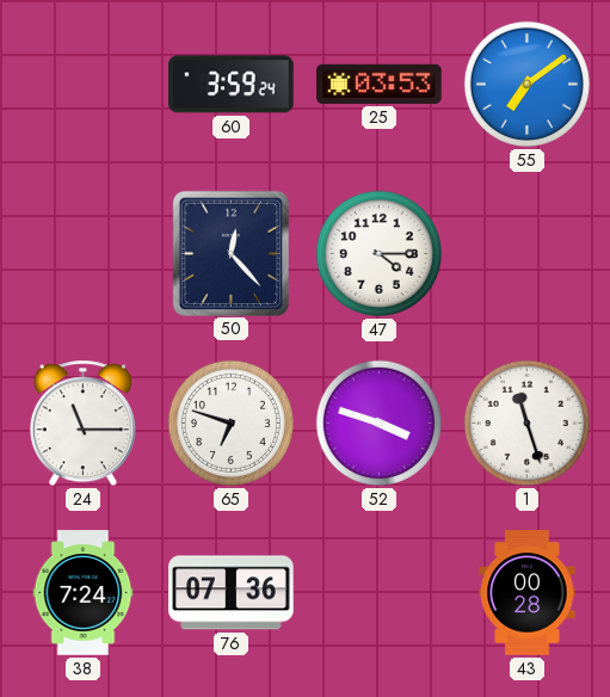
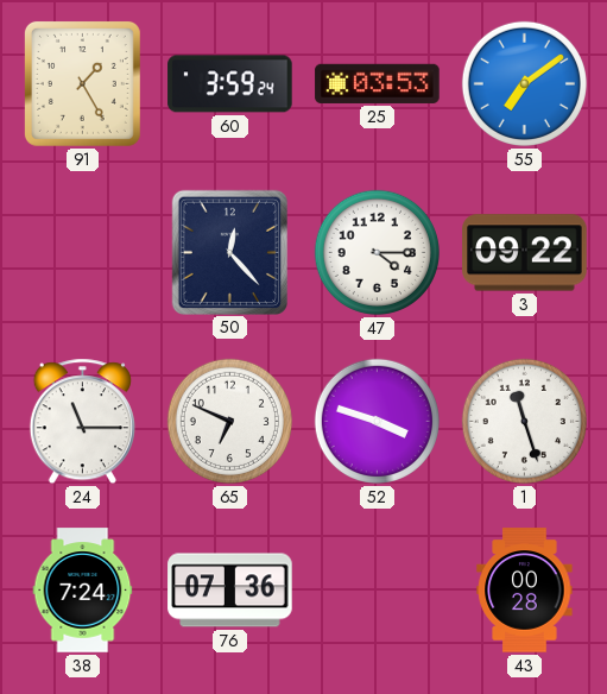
91: none -> 1:25
3: none -> 09:22
65: 6:48 -> 6:49
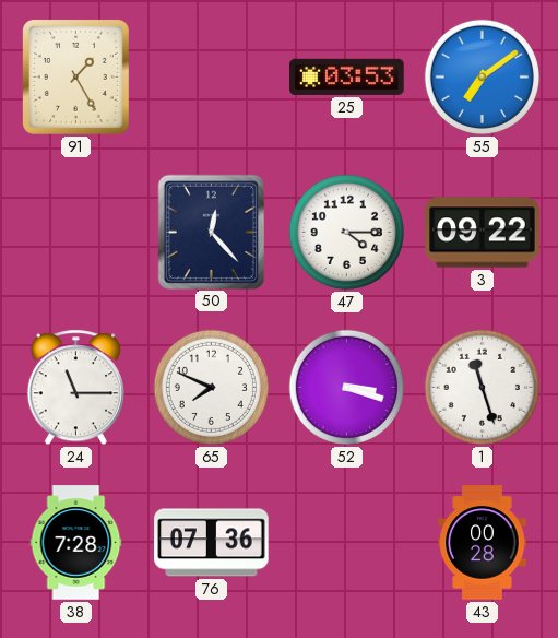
60: 3:59 -> none
65: 6:49 -> 7:49
52: 3:48 -> 3:18
38: 7:24 -> 7:28
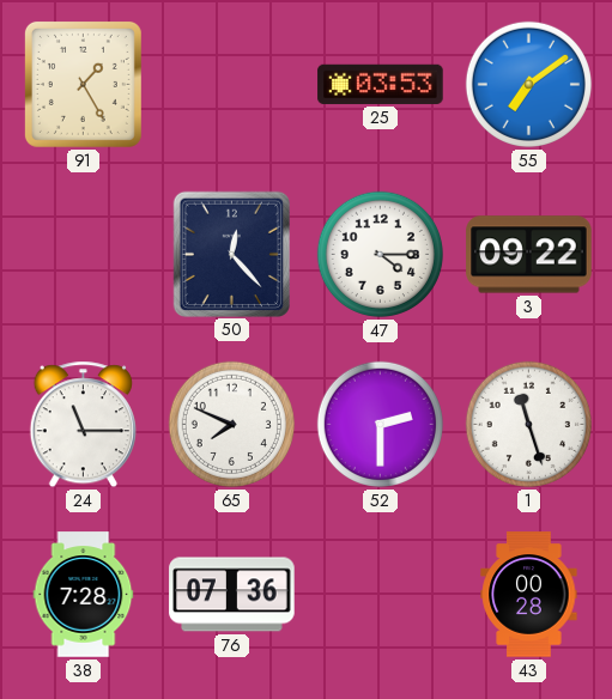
52: 3:18 -> 2:30
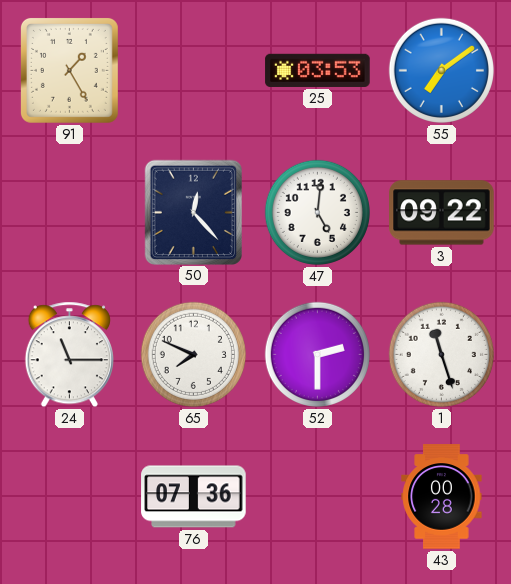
47: 4:15 -> 5:01
38: 7:28 -> none
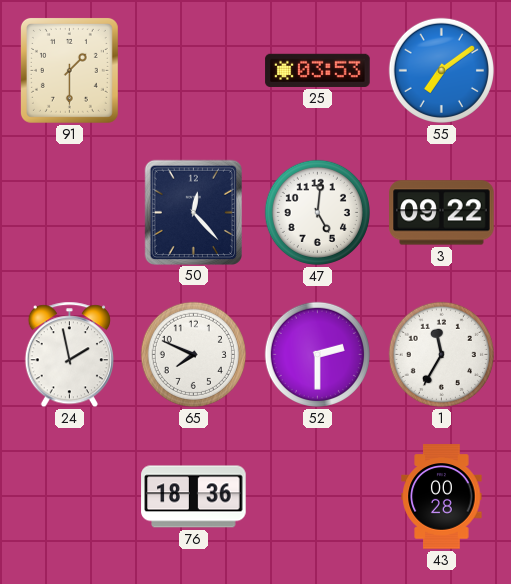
91: 1:25 -> 1:30
24: 11:15 -> 1:58
1: 11:27 -> 11:35
76: 07:36 -> 18:36
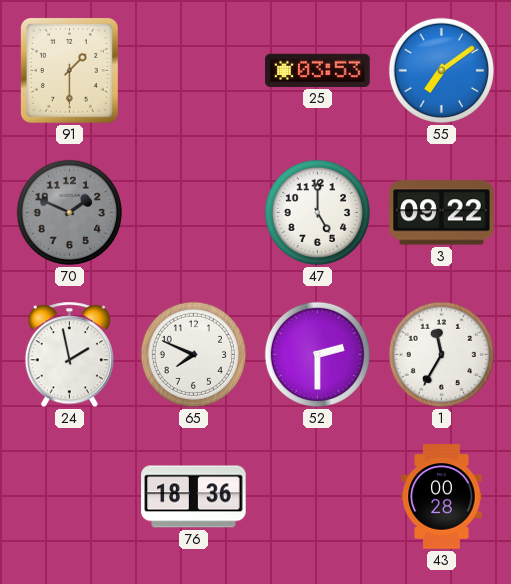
70: none -> 1:49
50: 12:23 -> none
47: 5:01 -> 5:00
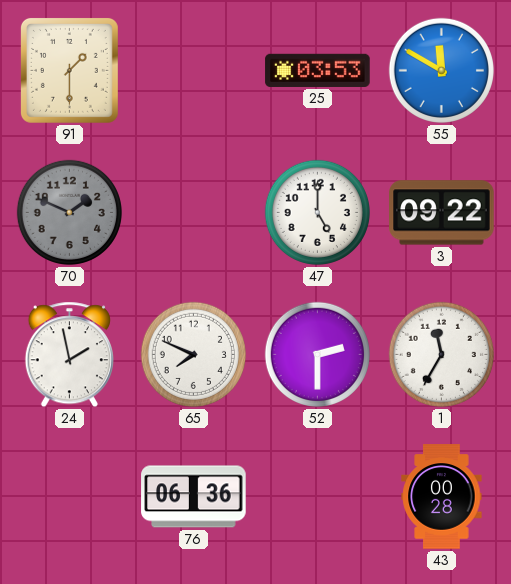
55: 7:09 -> 11:50
76: 18:36 -> 06:36
